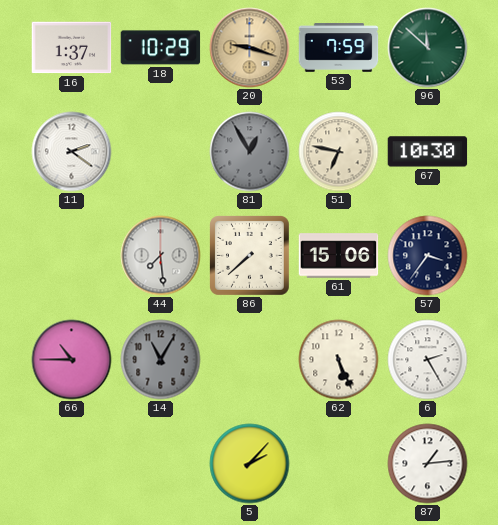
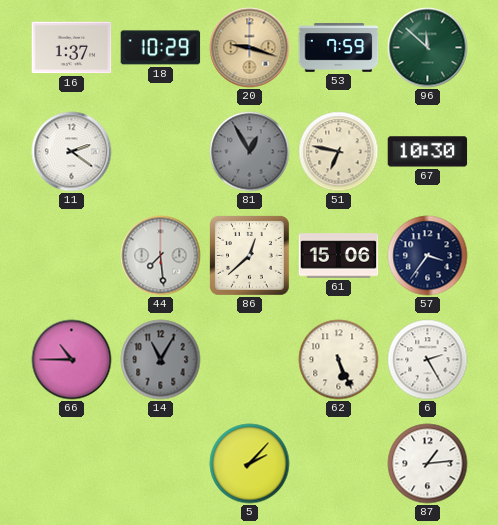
86: 7:38 -> 12:38
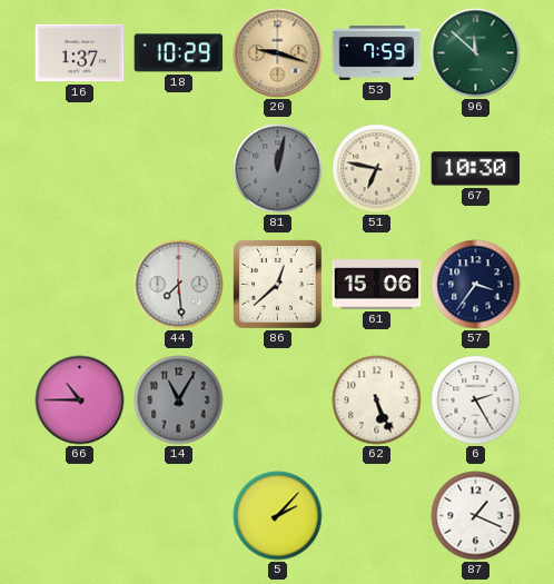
11: 2:21 -> none
81: 12:55 -> 12:02
87: 1:14 -> 1:19
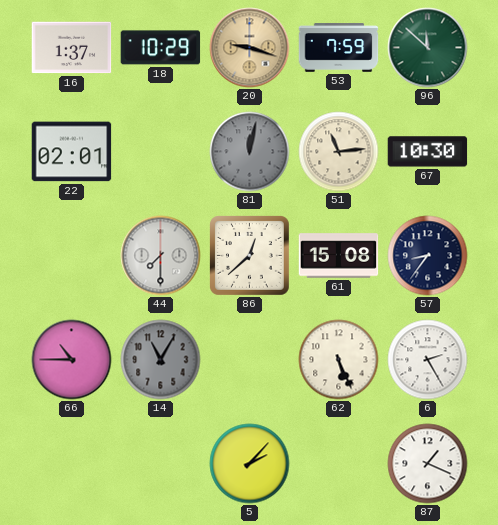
22: none -> 02:01
51: 6:47 -> 11:14
44: 7:29 -> 7:30
61: 15:06 -> 15:08
57: 3:36 -> 8:36
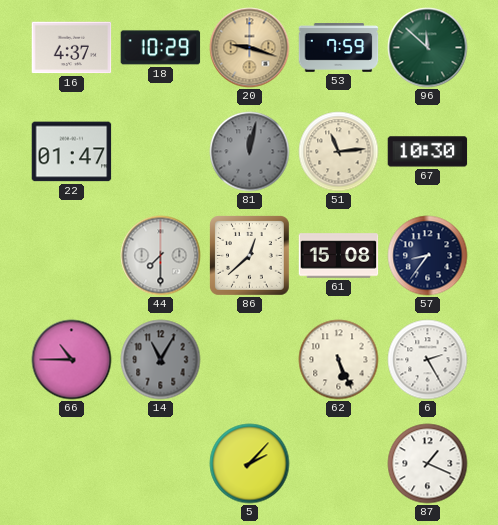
16: 1:37 -> 4:37
22: 02:01 -> 01:47
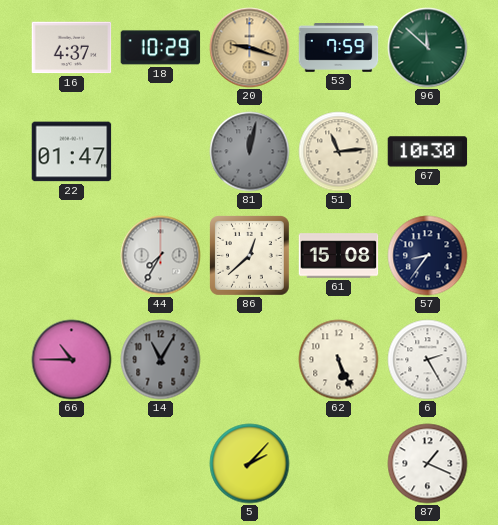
44: 7:30 -> 7:35
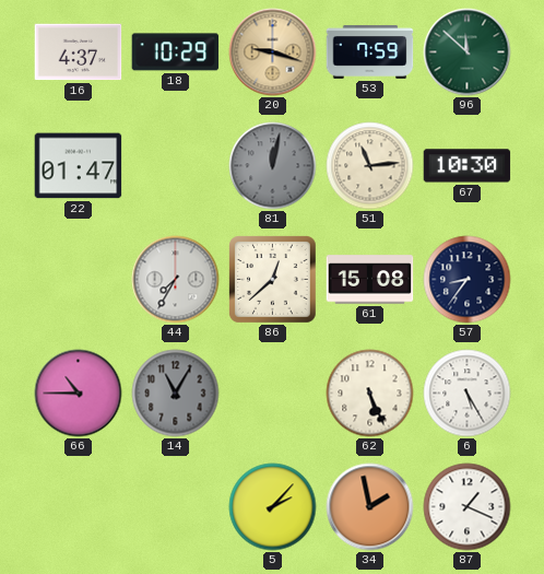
6: 2:25 -> 5:25
34: none -> 1:58
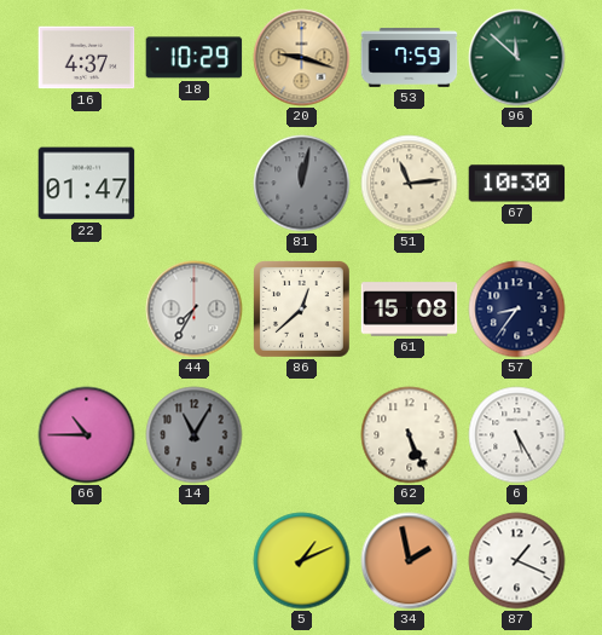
5: 2:07 -> 1:11
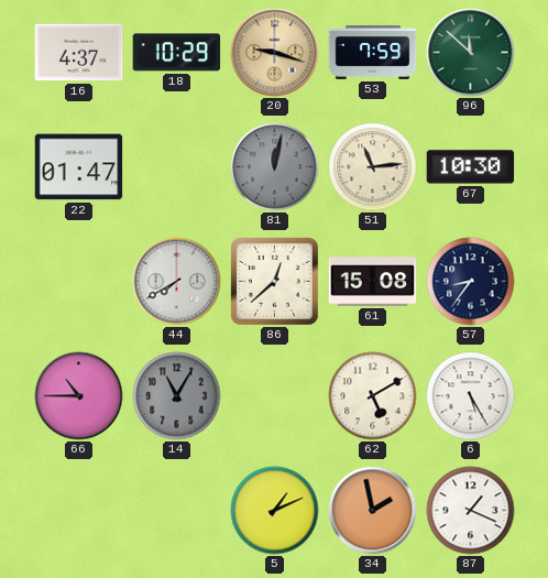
44: 7:35 -> 7:40
62: 5:26 -> 5:10
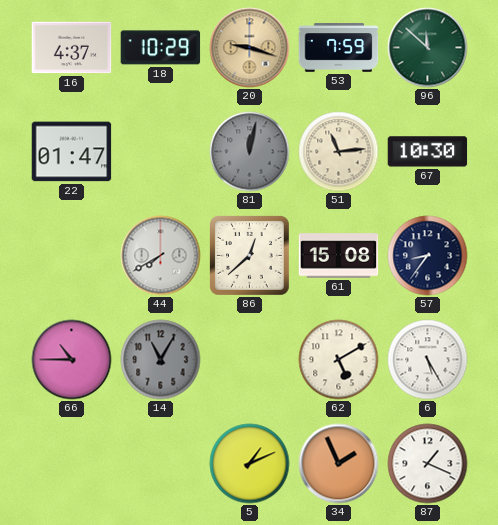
34: 1:58 -> 1:56
